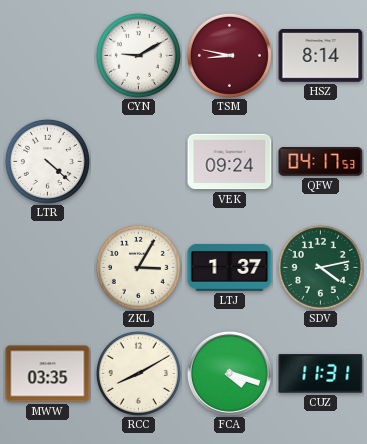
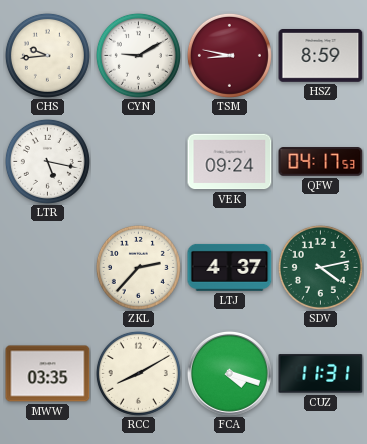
CHS: none -> 9:44
HSZ: 8:14 -> 8:59
LTR: 4:22 -> 5:17
ZKL: 3:05 -> 2:37
LTJ: 1:37 -> 4:37
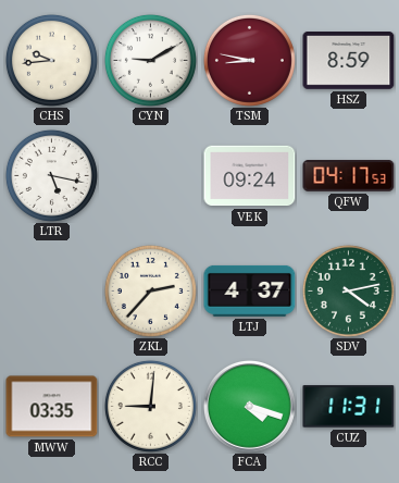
RCC: 8:10 -> 9:01
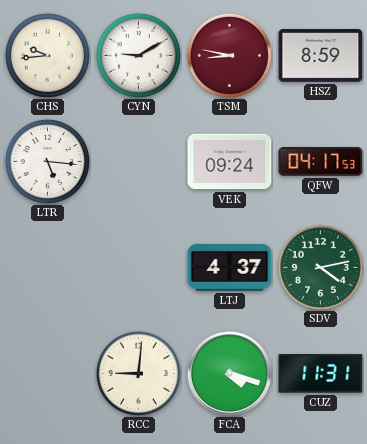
LTR: 5:17 -> 5:16
ZKL: 2:37 -> none
MWW: 03:35 -> none
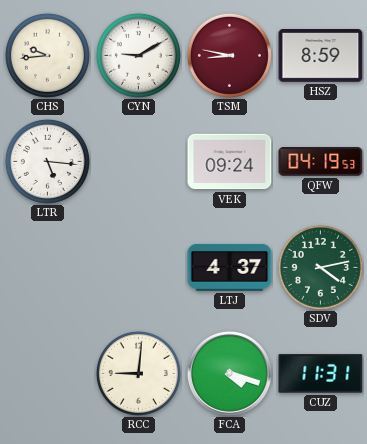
QFW: 04:17 -> 04:19
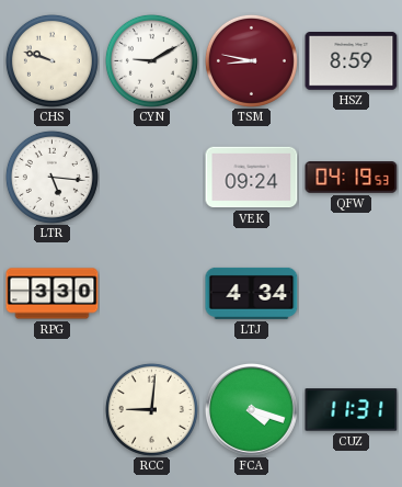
CHS: 9:44 -> 9:48
RPG: none -> 3:30
LTJ: 4:37 -> 4:34
SDV: 4:13 -> none
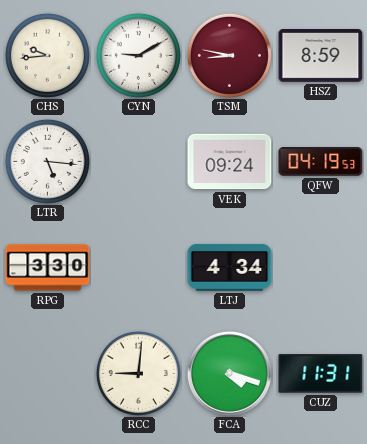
CHS: 9:48 -> 9:44
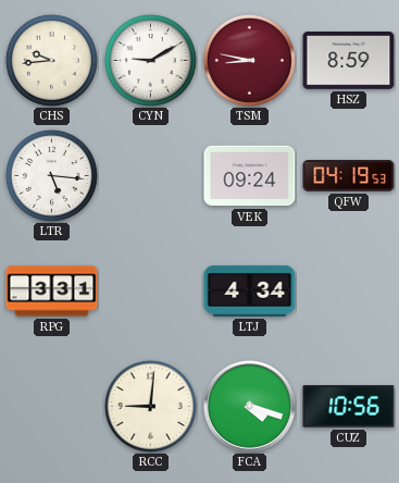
RPG: 3:30 -> 3:31
CUZ: 11:31 -> 10:56
